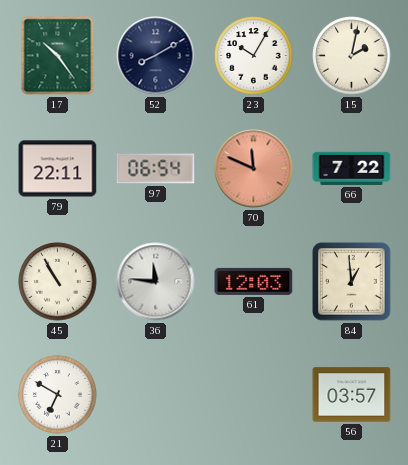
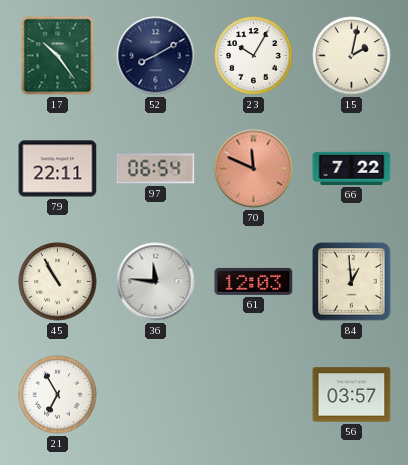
21: 6:50 -> 6:55
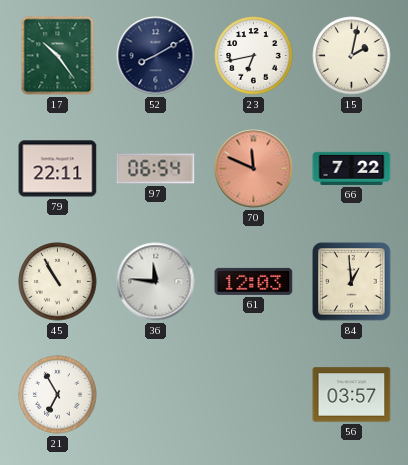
23: 10:05 -> 6:43
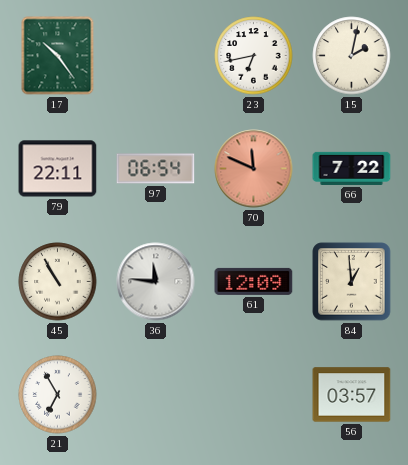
52: 8:10 -> none
61: 12:03 -> 12:09
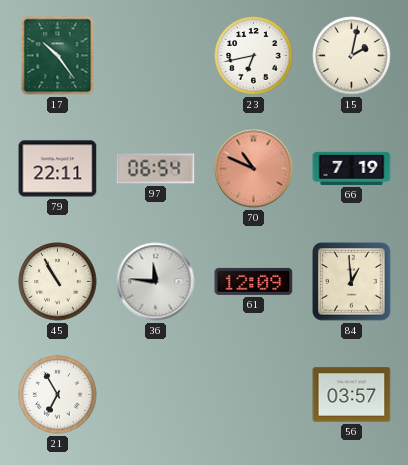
70: 11:49 -> 10:49
66: 7:22 -> 7:19
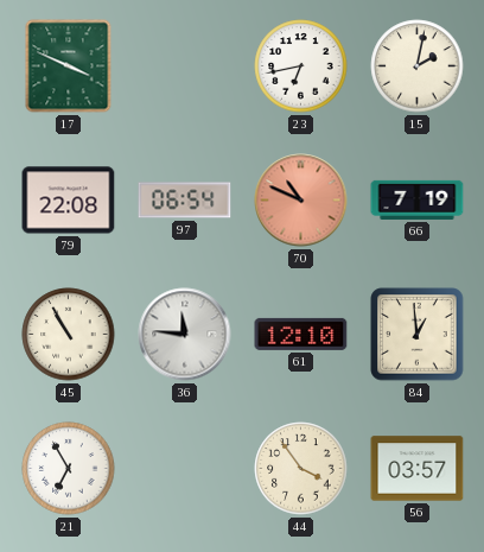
17: 10:24 -> 3:49
79: 22:11 -> 22:08
61: 12:09 -> 12:10
44: none -> 3:54
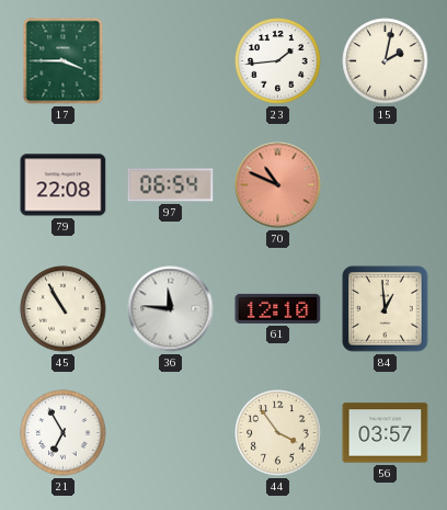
17: 3:49 -> 3:45
23: 6:43 -> 1:44
66: 7:19 -> none
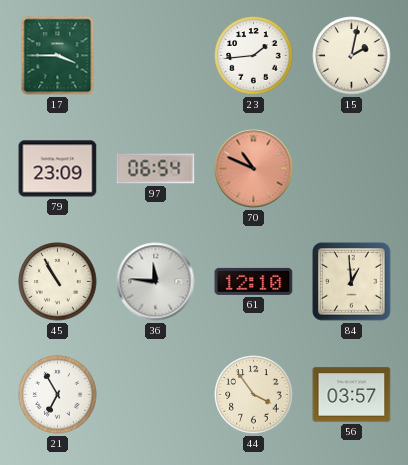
79: 22:08 -> 23:09
